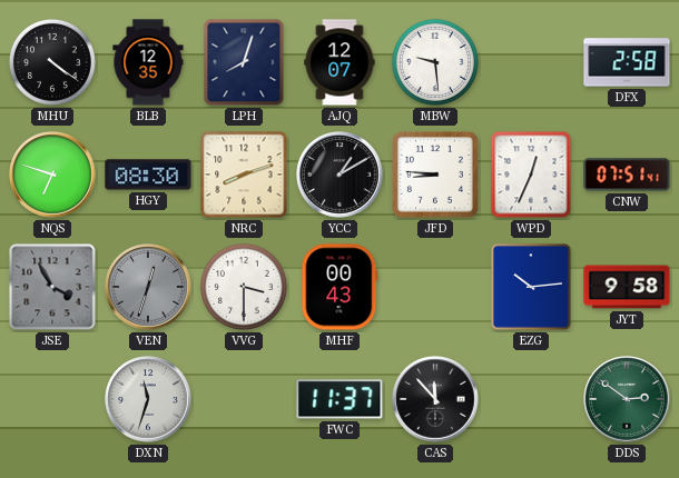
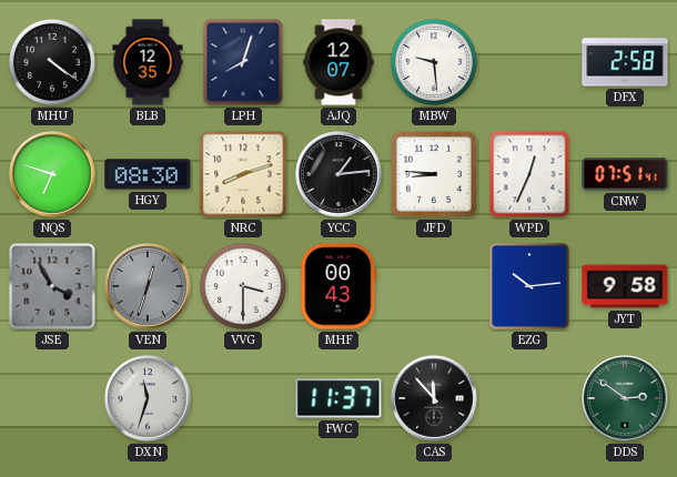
YCC: 1:10 -> 1:14
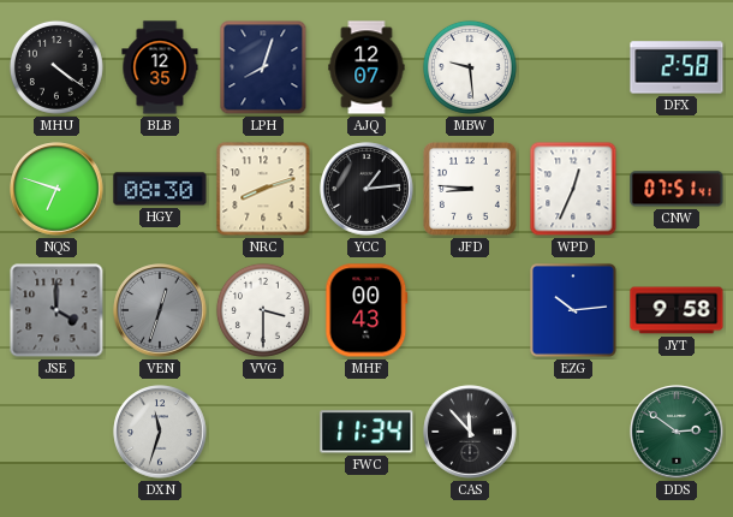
JSE: 3:55 -> 4:00
FWC: 11:37 -> 11:34
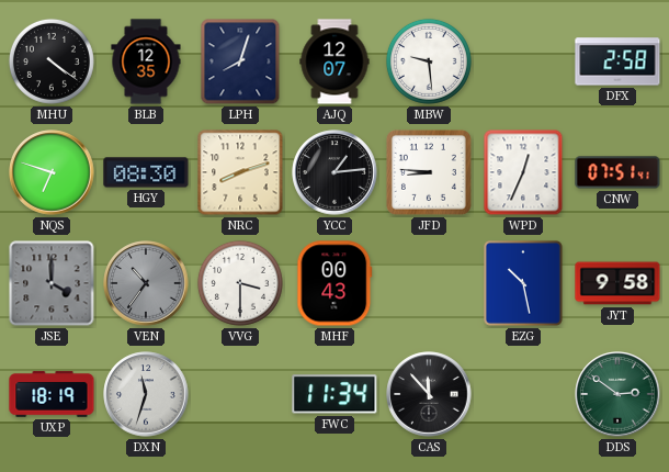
VEN: 12:33 -> 10:36
EZG: 10:14 -> 10:28
UXP: none -> 18:19
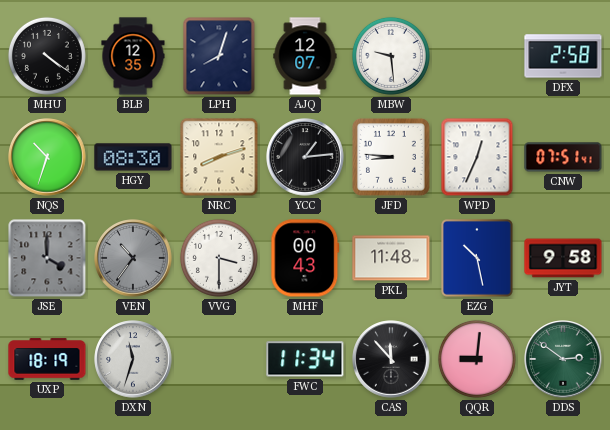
NQS: 6:48 -> 10:33
PKL: none -> 11:48
QQR: none -> 9:01
